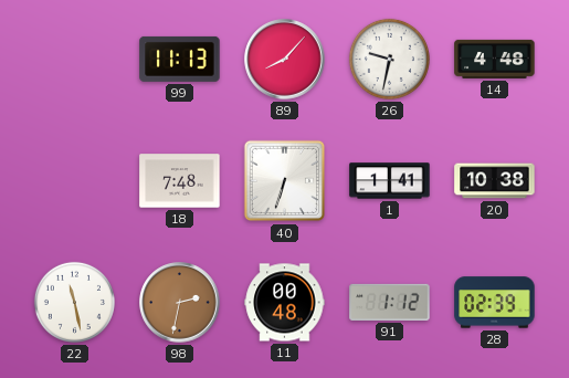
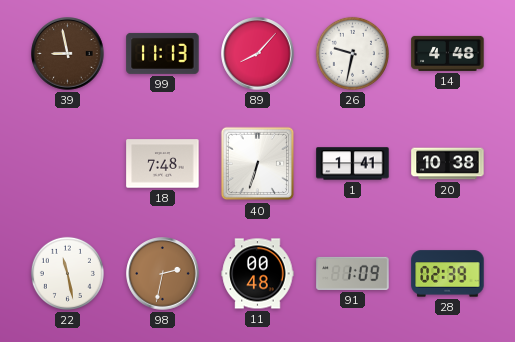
39: none -> 8:58
91: 1:12 -> 1:09
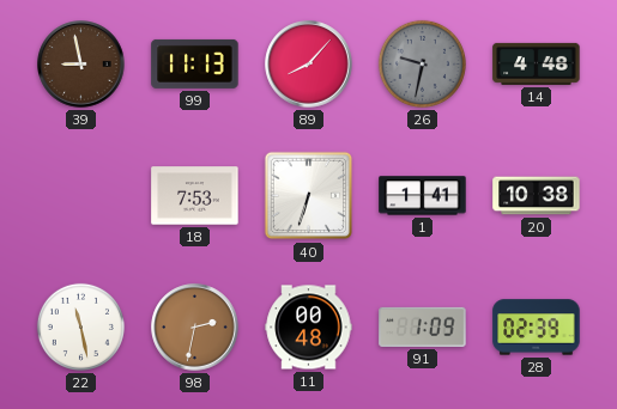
26 dial: white -> grey
18: 7:48 -> 7:53
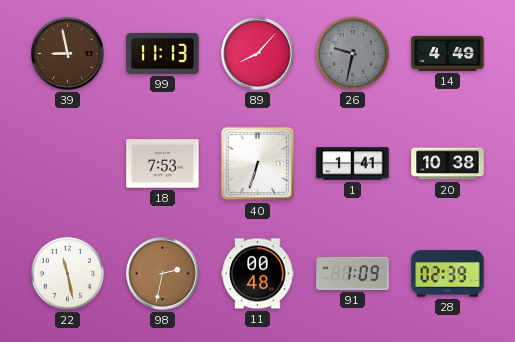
14: 4:48 -> 4:49
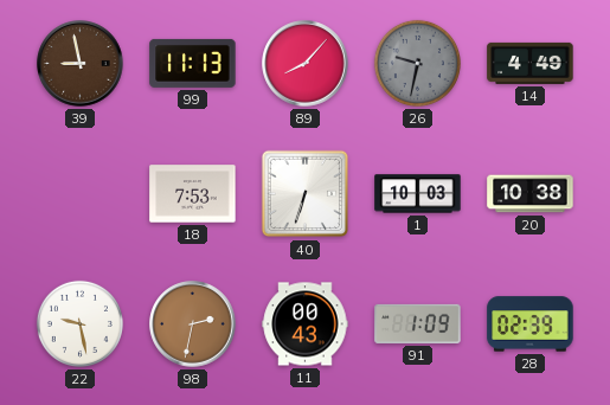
1: 1:41 -> 10:03
22: 11:28 -> 9:28
11: 00:48 -> 00:43
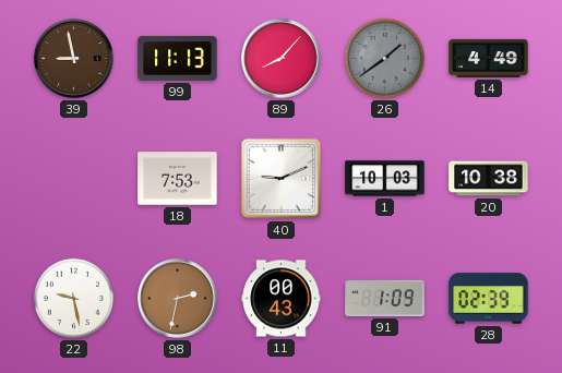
26: 9:32 -> 1:39
40: 6:33 -> 9:11
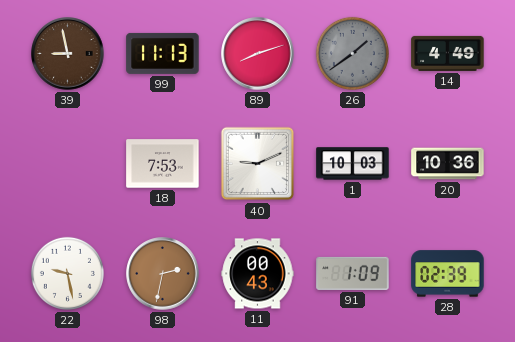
89: 8:07 -> 8:12
20: 10:38 -> 10:36
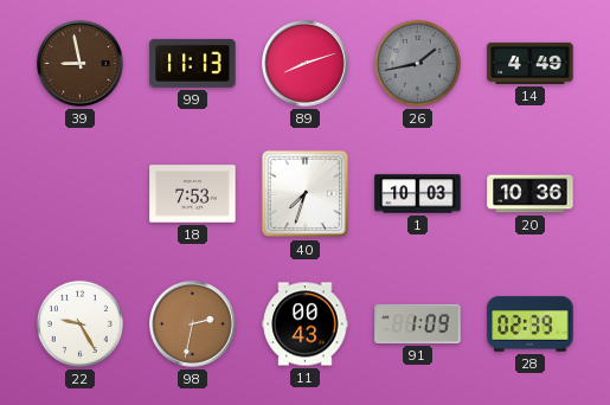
26: 1:39 -> 1:43
40: 9:11 -> 7:33
22: 9:28 -> 9:25
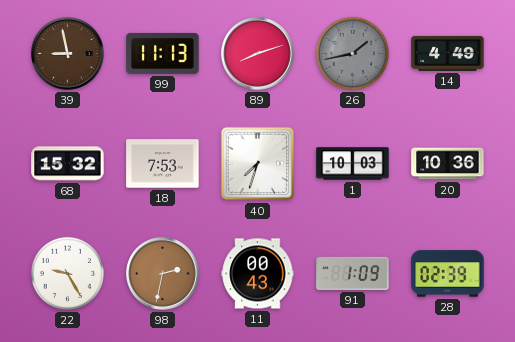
68: none -> 15:32
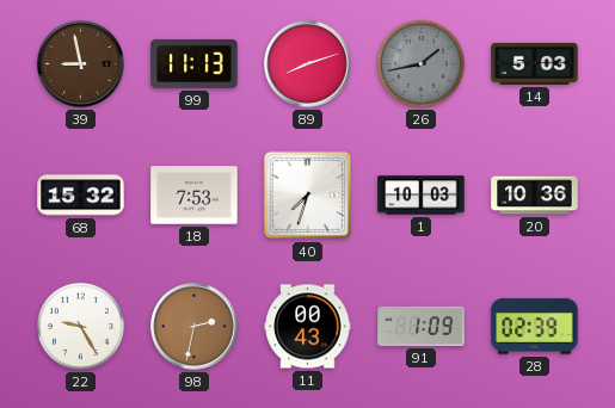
14: 4:49 -> 5:03
